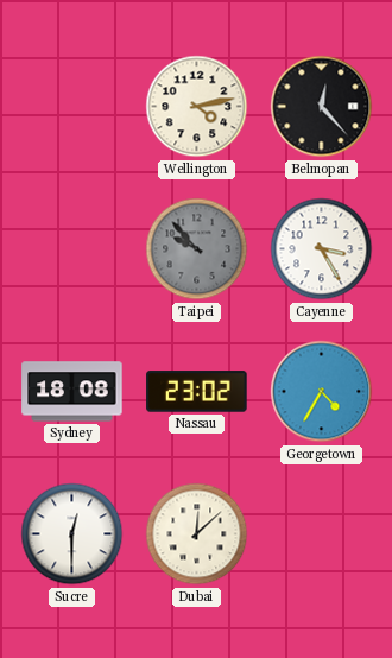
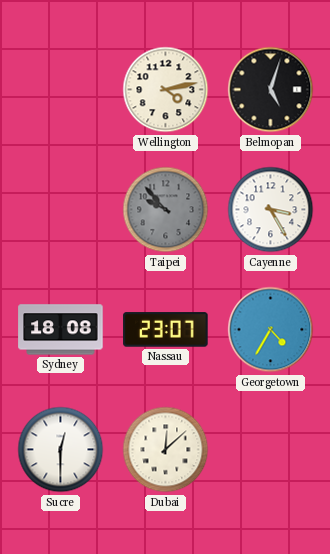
Belmopan: 12:23 -> 5:03
Nassau: 23:02 -> 23:07
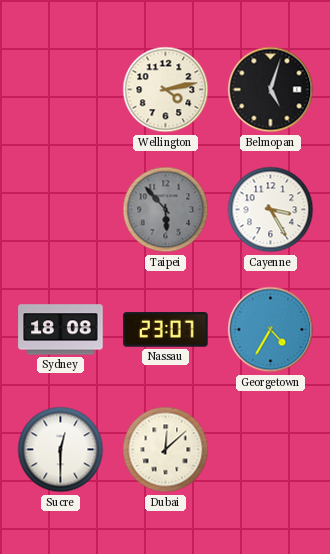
Taipei: 9:53 -> 5:53
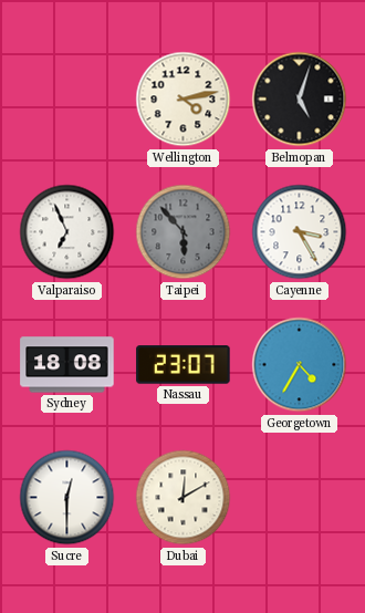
Valparaiso: none -> 6:56
Dubai: 12:08 -> 12:10
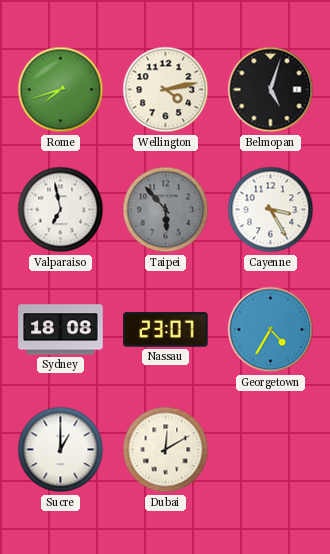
Rome: none -> 7:42
Valparaiso: 6:56 -> 6:58
Sucre: 12:30 -> 1:00
